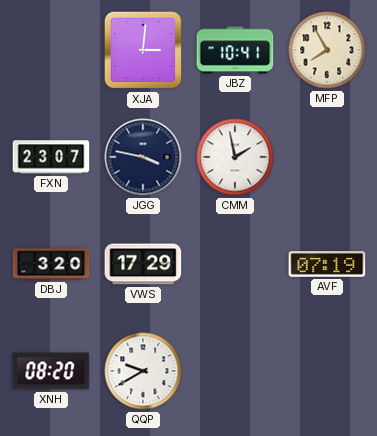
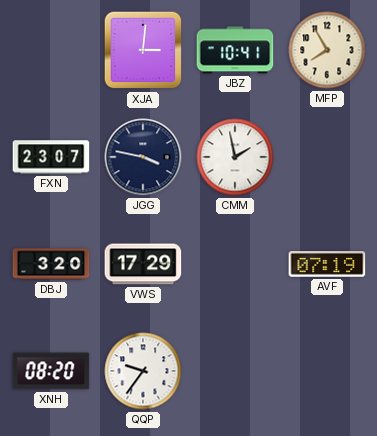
QQP: 9:40 -> 9:36
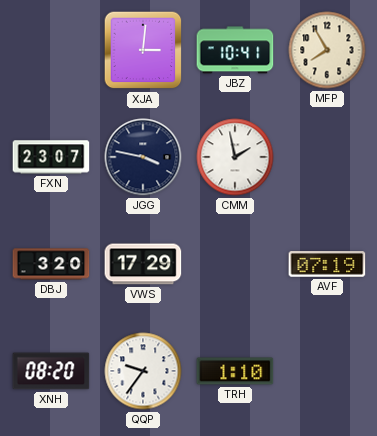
TRH: none -> 1:10
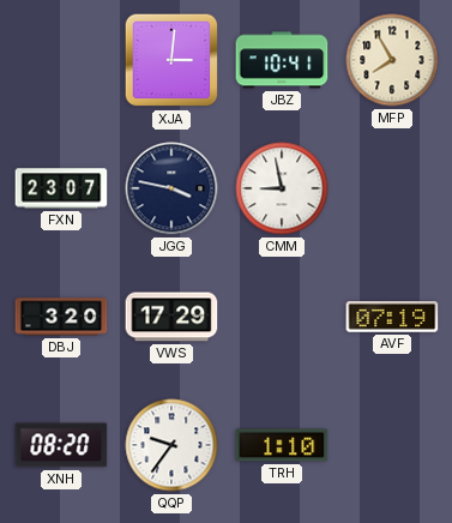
CMM: 1:58 -> 8:58
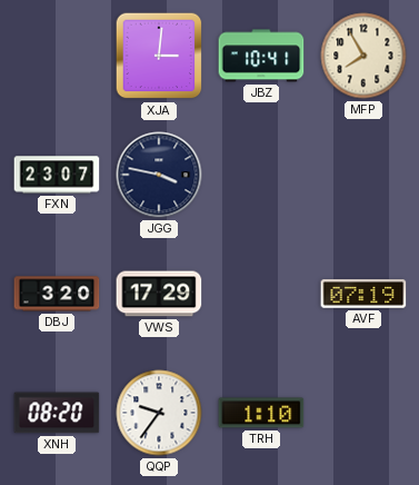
CMM: 8:58 -> none
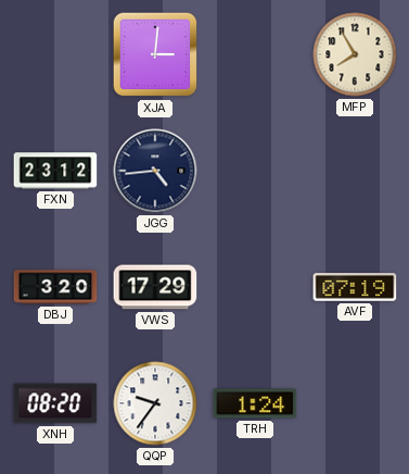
JBZ: 10:41 -> none
FXN: 23:07 -> 23:12
JGG: 3:47 -> 4:44
TRH: 1:10 -> 1:24
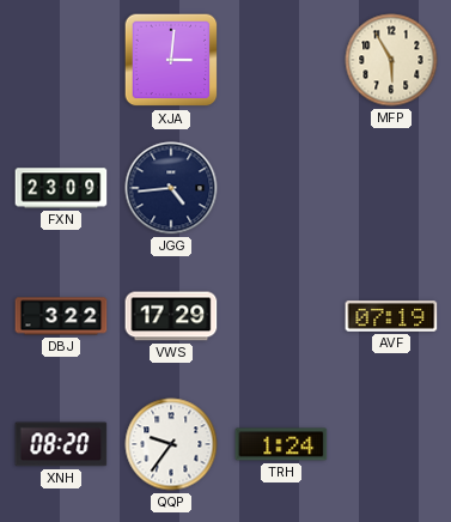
MFP: 7:55 -> 5:55
FXN: 23:12 -> 23:09
DBJ: 3:20 -> 3:22
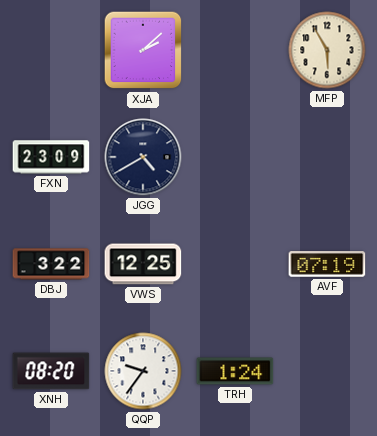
XJA: 3:01 -> 2:08
JGG: 4:44 -> 4:40
VWS: 17:29 -> 12:25
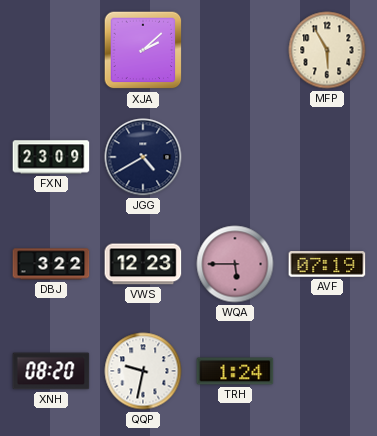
VWS: 12:25 -> 12:23
WQA: none -> 5:45
QQP: 9:36 -> 9:32
